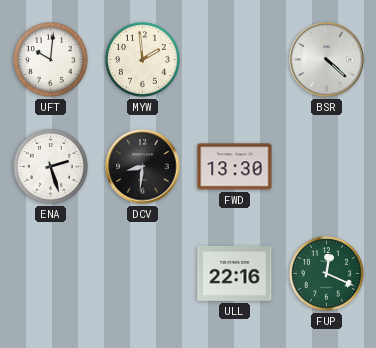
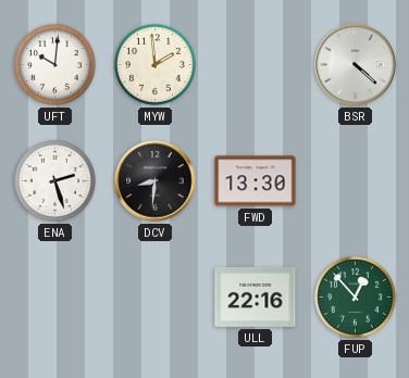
FUP: 12:19 -> 12:53
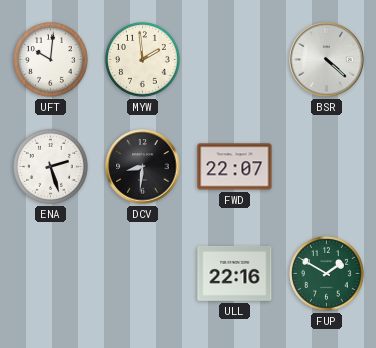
FWD: 13:30 -> 22:07
FUP: 12:53 -> 1:50
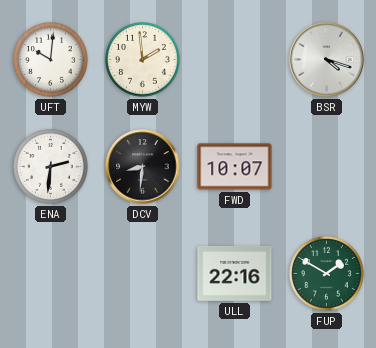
BSR: 4:22 -> 4:18
ENA: 2:27 -> 2:31
FWD: 22:07 -> 10:07
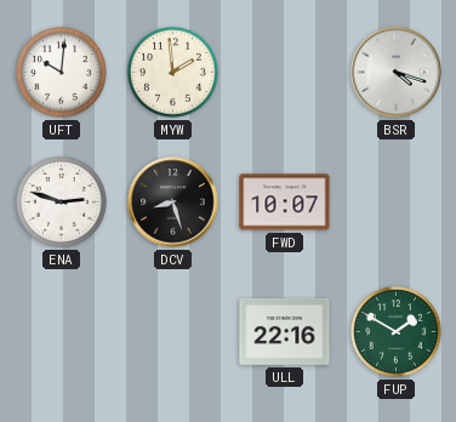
ENA: 2:31 -> 2:48
DCV: 8:31 -> 8:27
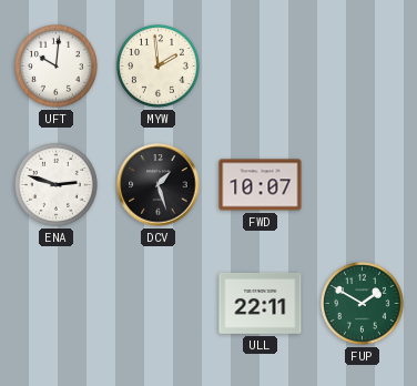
BSR: 4:18 -> none
DCV: 8:27 -> 1:27
ULL: 22:16 -> 22:11
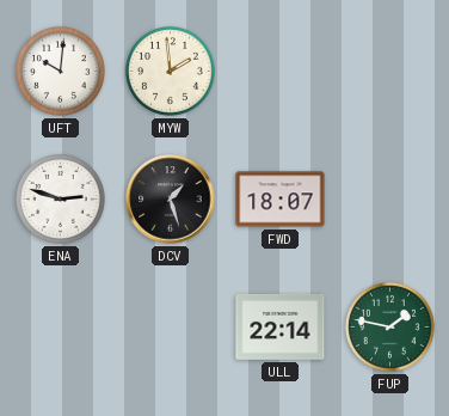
FWD: 10:07 -> 18:07
ULL: 22:11 -> 22:14
FUP: 1:50 -> 1:47
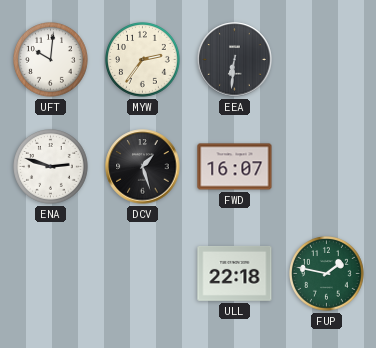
MYW: 1:59 -> 2:36
EEA: none -> 6:31
FWD: 18:07 -> 16:07
ULL: 22:14 -> 22:18
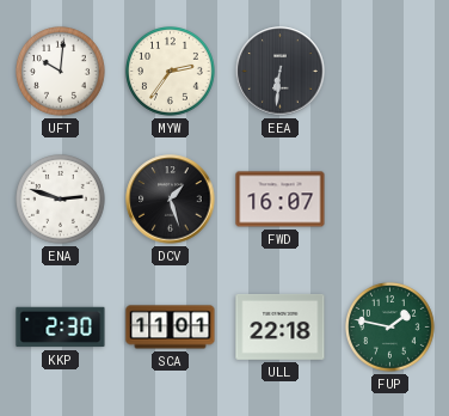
KKP: none -> 2:30
SCA: none -> 11:01
